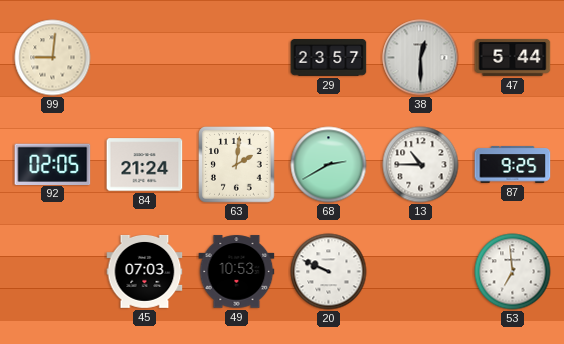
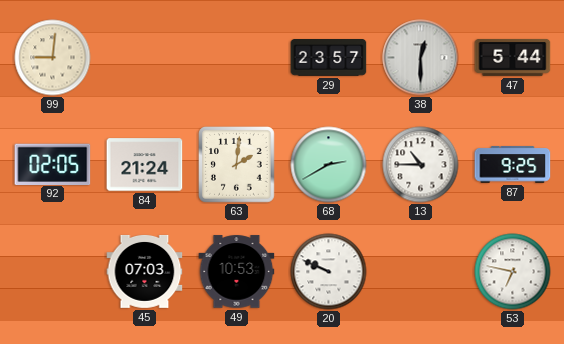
53: 6:59 -> 6:47
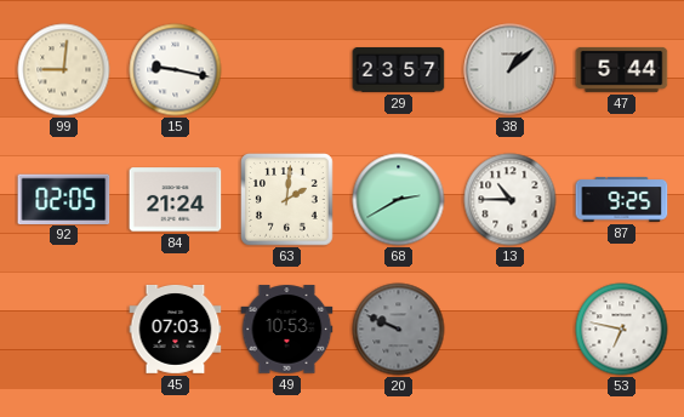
15: none -> 9:17
38: 12:30 -> 1:08
20 dial: white -> grey
